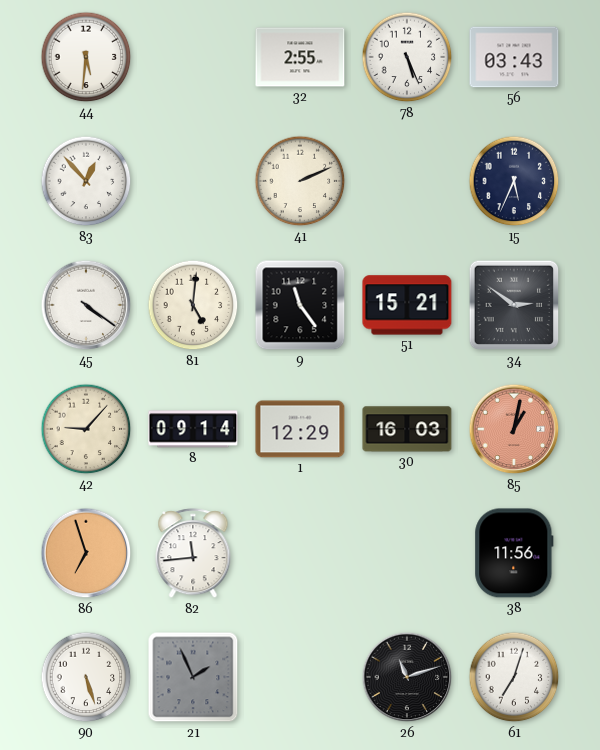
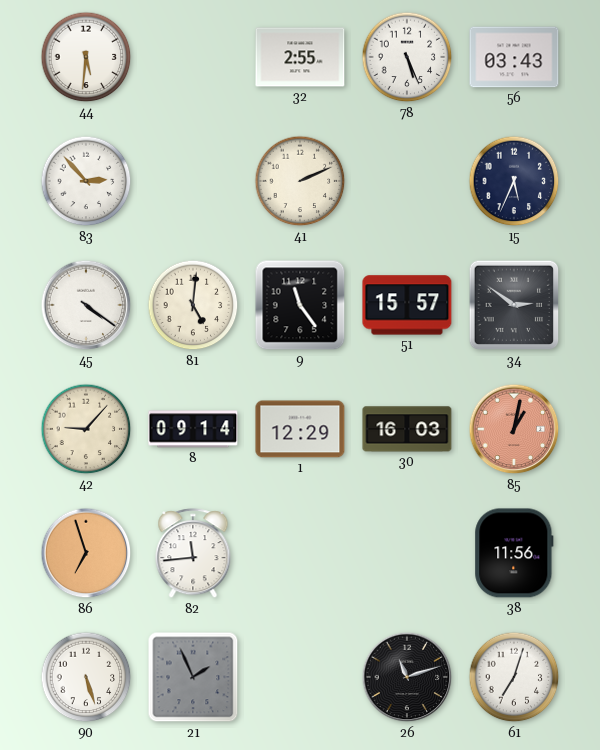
83: 12:53 -> 2:53
51: 15:21 -> 15:57
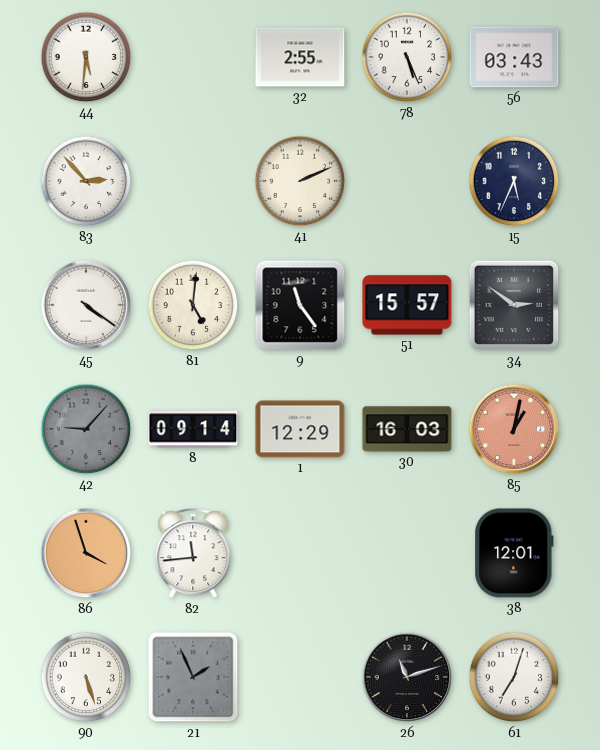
42 dial: cream -> grey
86: 6:57 -> 3:57
38: 11:56 -> 12:01
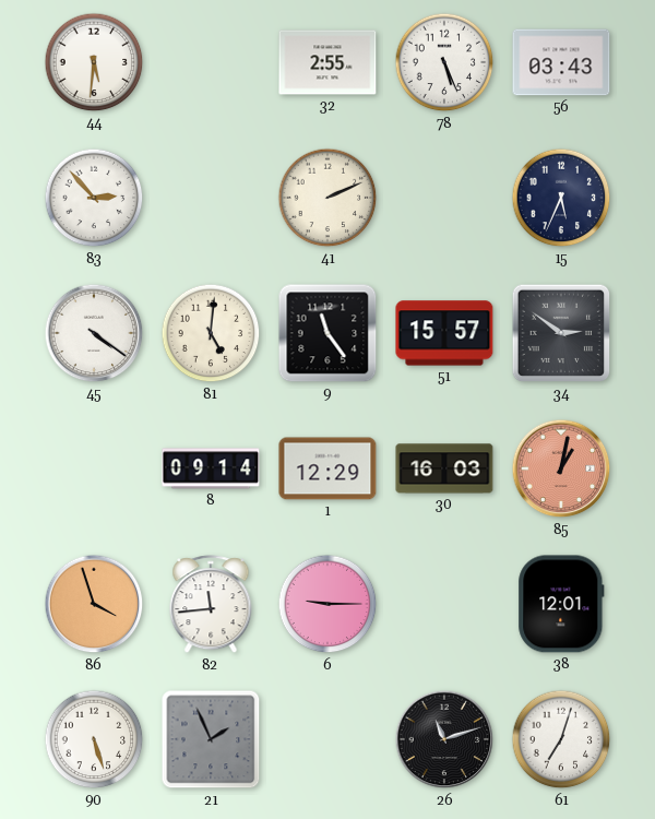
42: 9:07 -> none
6: none -> 9:15
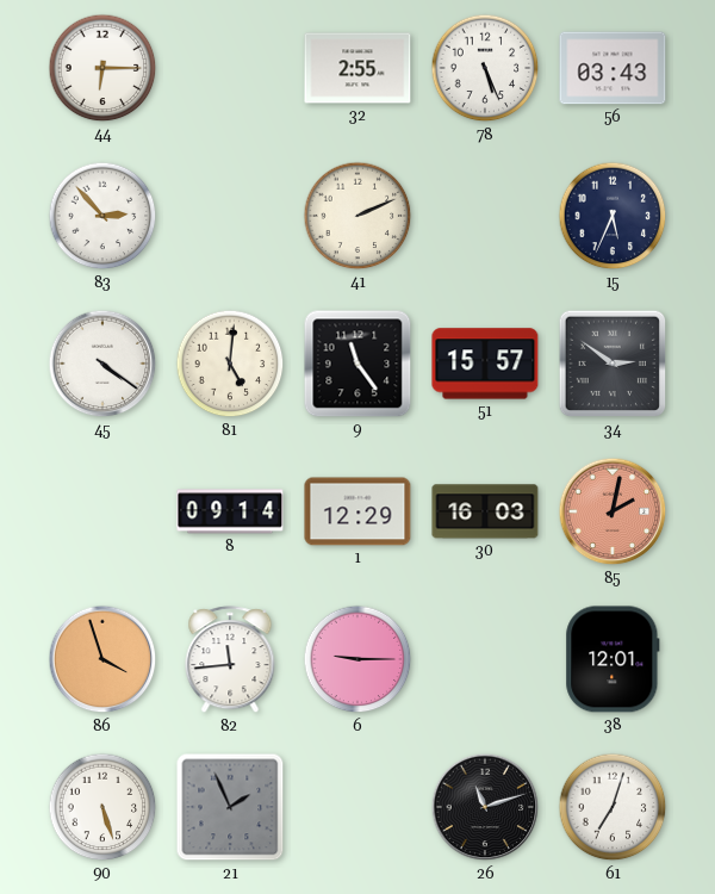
44: 5:31 -> 6:15
85: 1:02 -> 2:02
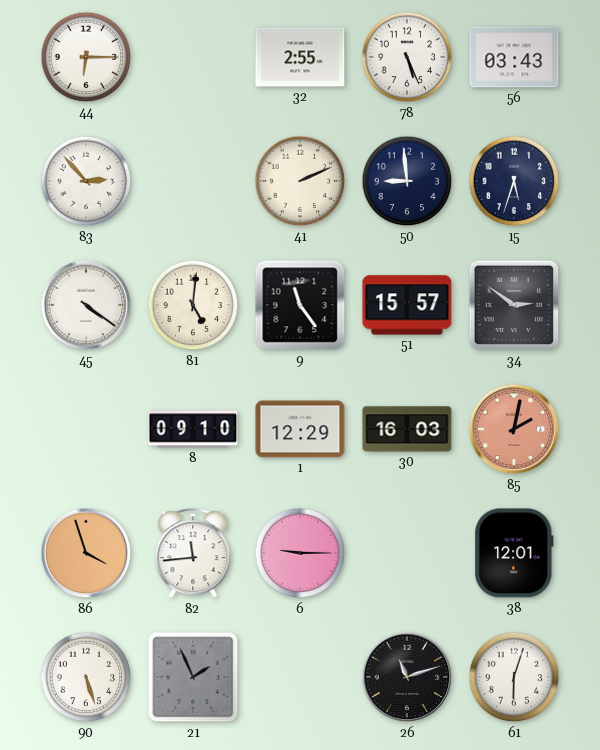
50: none -> 8:59
15: 5:34 -> 5:33
8: 09:14 -> 09:10
61: 7:03 -> 6:03
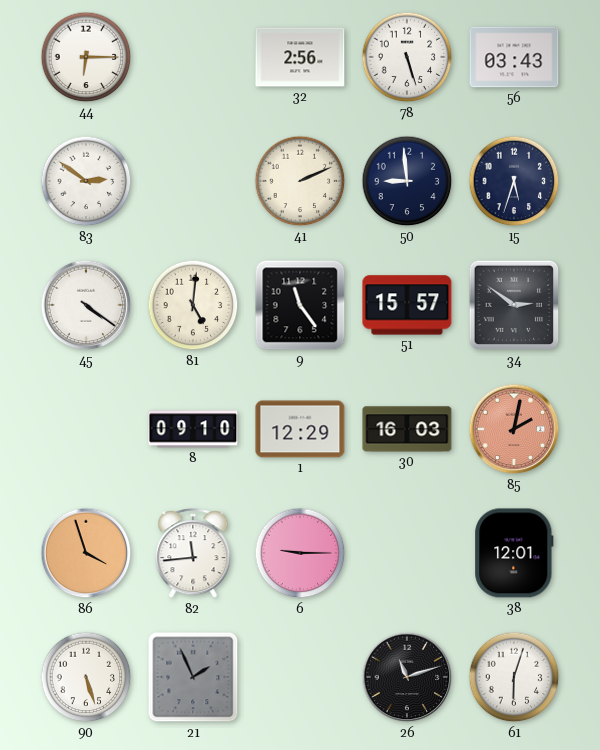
32: 2:55 -> 2:56
78: 5:26 -> 5:27
83: 2:53 -> 2:51
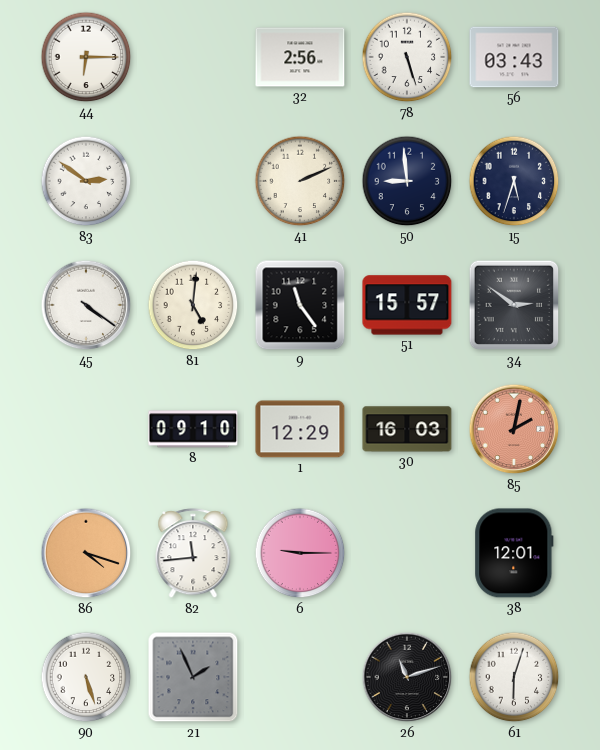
86: 3:57 -> 4:18
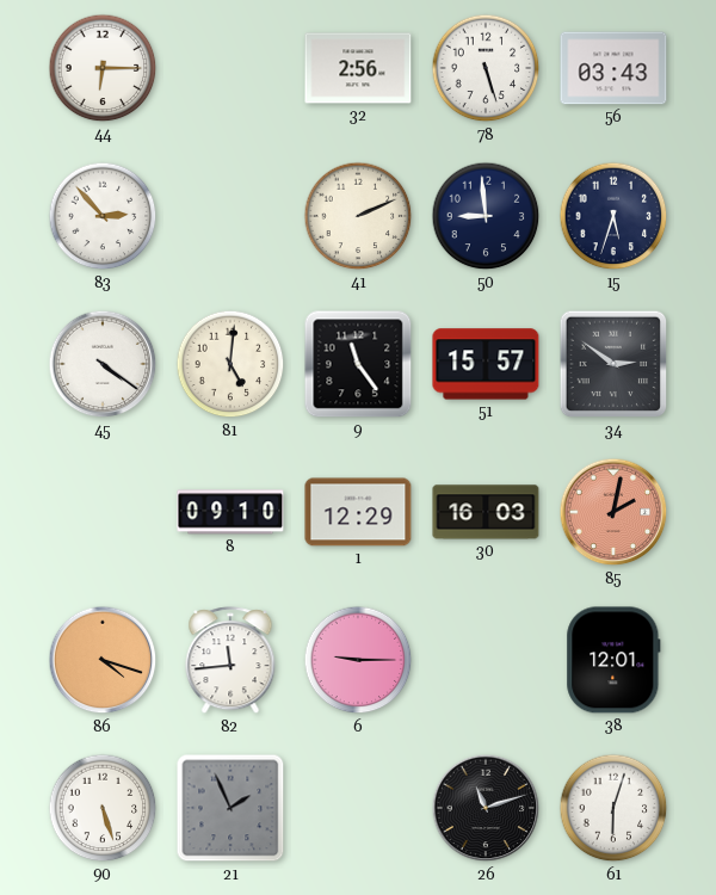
83: 2:51 -> 2:53
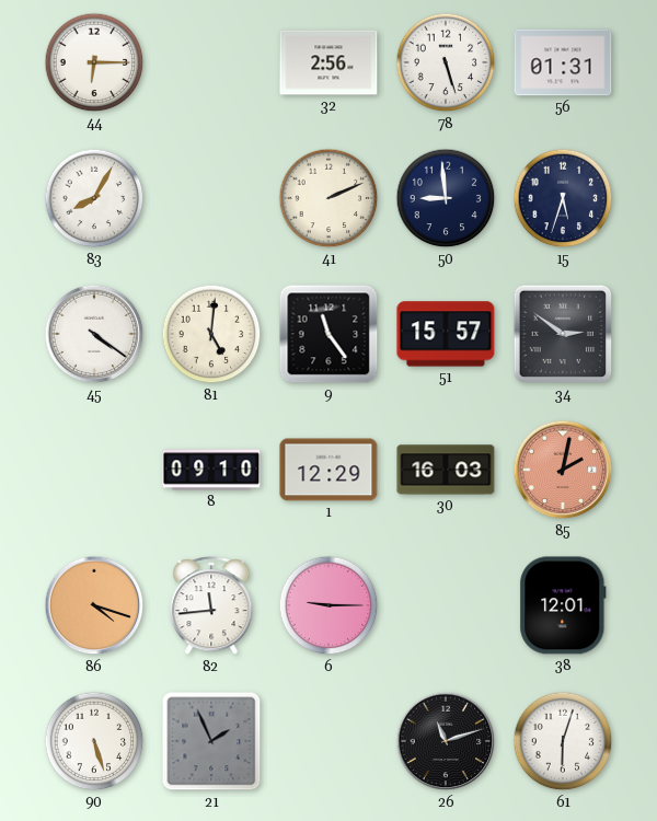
56: 03:43 -> 01:31
83: 2:53 -> 8:05
